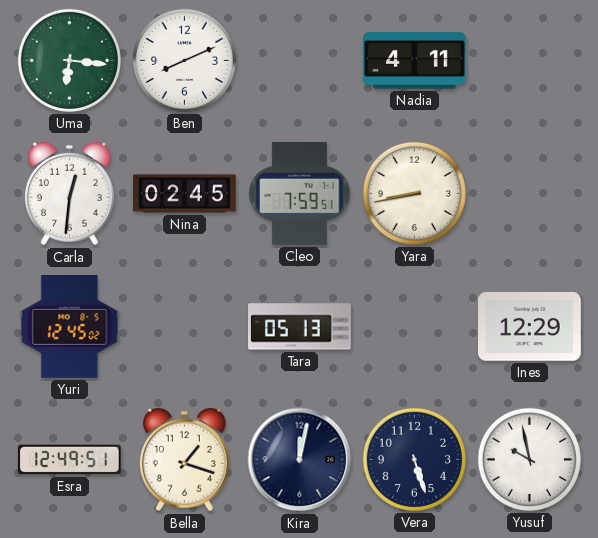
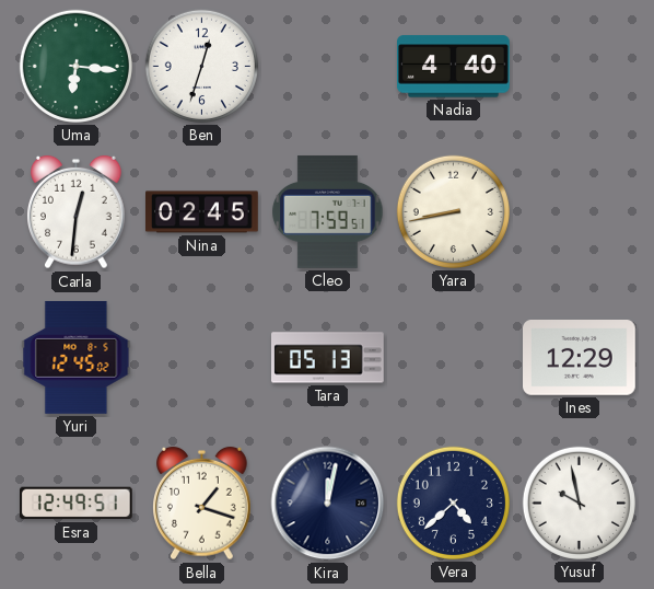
Ben: 8:11 -> 12:33
Nadia: 4:11 -> 4:40
Vera: 5:27 -> 4:38
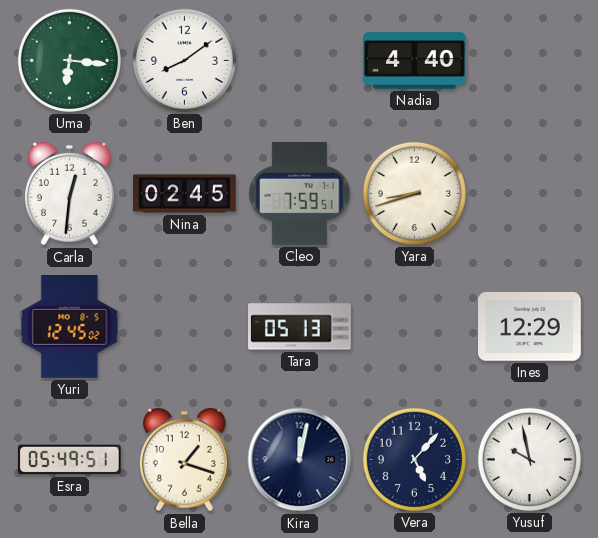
Ben: 12:33 -> 8:09
Yara: 8:43 -> 8:42
Esra: 12:49 -> 05:49
Vera: 4:38 -> 5:07
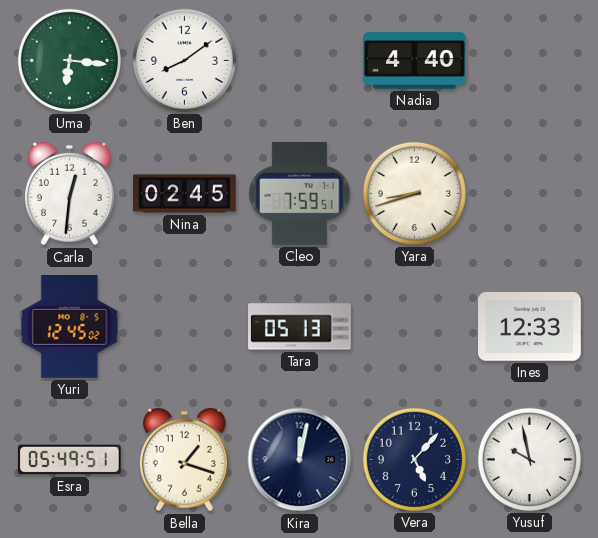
Ines: 12:29 -> 12:33
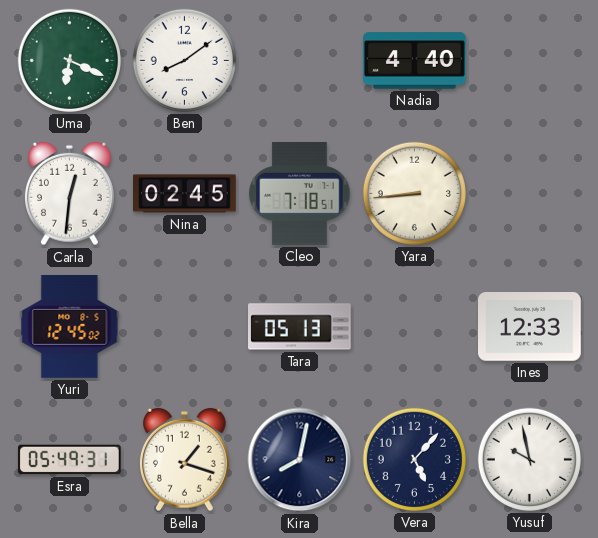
Uma: 6:16 -> 6:19
Cleo: 7:59 -> 7:18
Yara: 8:42 -> 8:44
Esra: 05:49:51 -> 05:49:31
Kira: 12:02 -> 8:02
